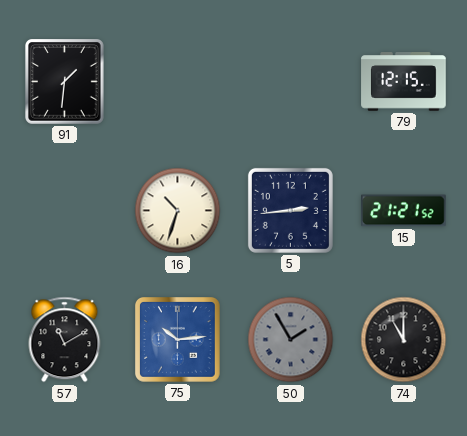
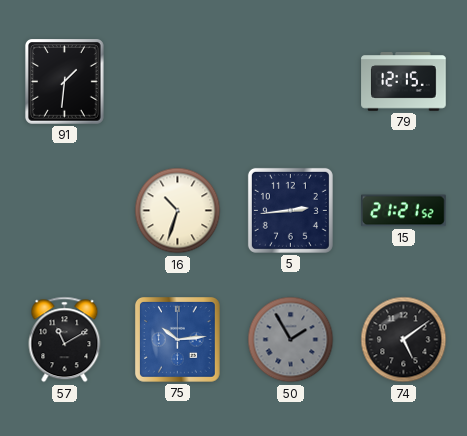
74: 11:00 -> 5:09
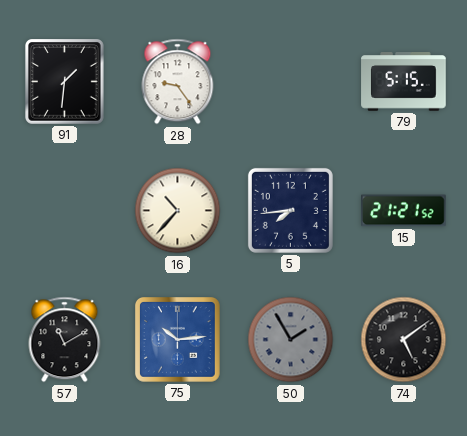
28: none -> 9:24
79: 12:15 -> 5:15
16: 10:33 -> 10:37
5: 2:44 -> 7:44
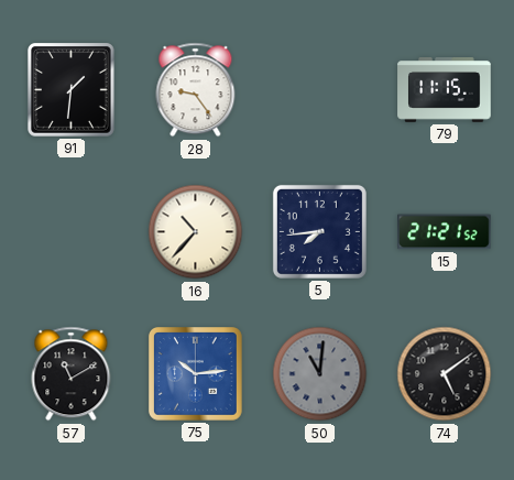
79: 5:15 -> 11:15
50: 1:55 -> 11:01
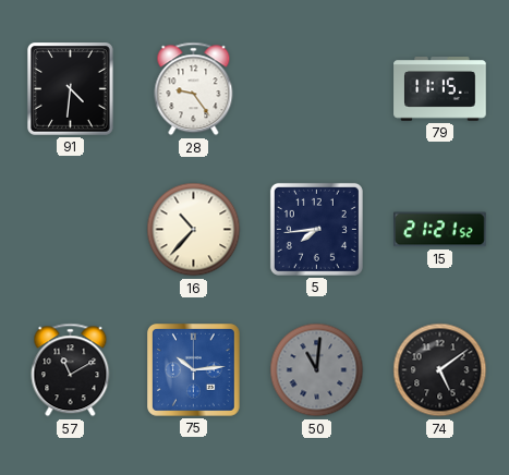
91: 1:31 -> 4:31
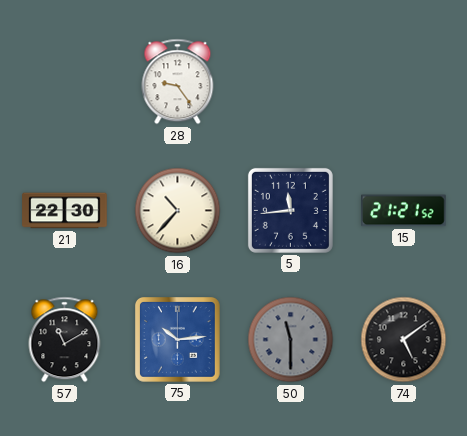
91: 4:31 -> none
79: 11:15 -> none
21: none -> 22:30
5: 7:44 -> 11:44
50: 11:01 -> 11:30
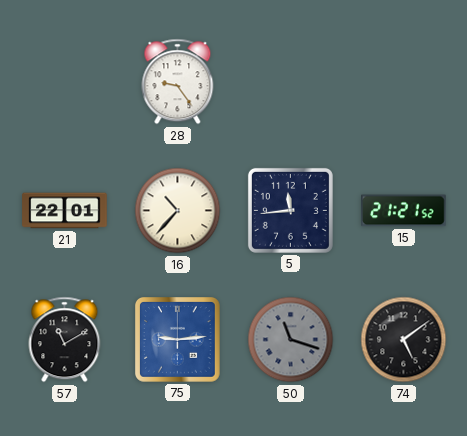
21: 22:30 -> 22:01
75: 10:14 -> 9:14
50: 11:30 -> 11:18
